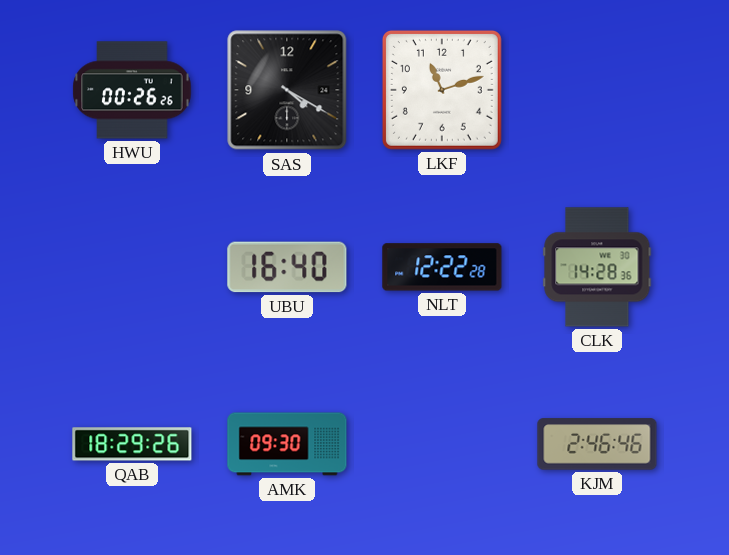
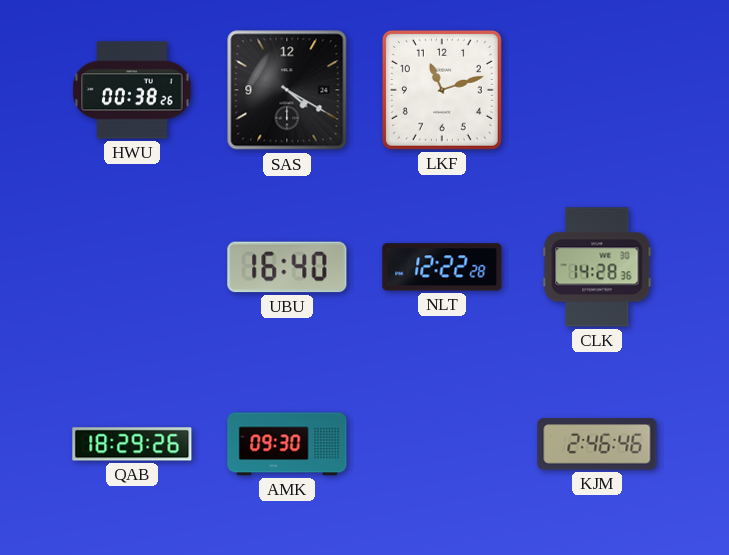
HWU: 00:26 -> 00:38
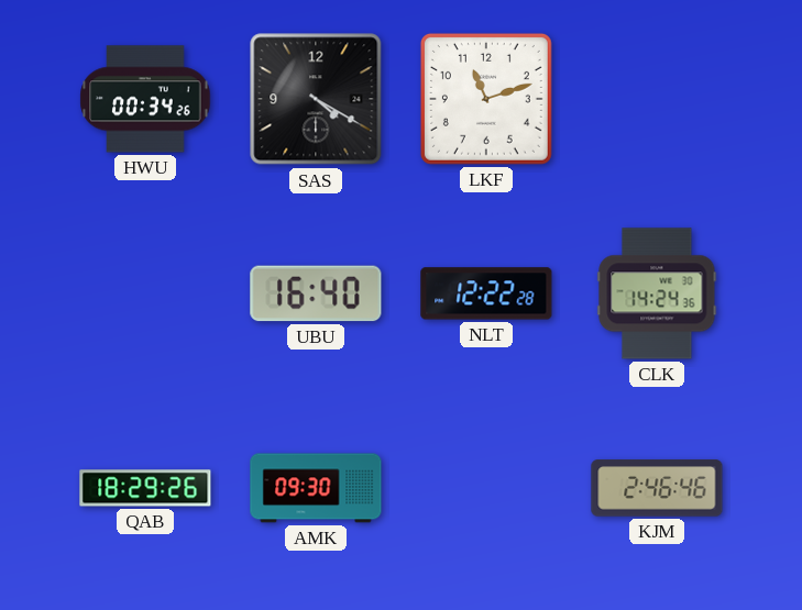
HWU: 00:38 -> 00:34
CLK: 14:28 -> 14:24
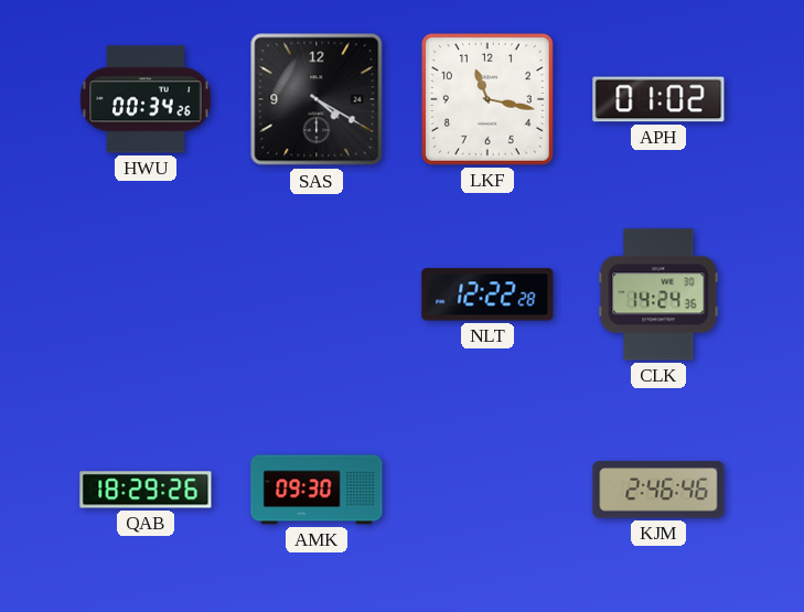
LKF: 11:12 -> 11:17
APH: none -> 01:02
UBU: 16:40 -> none
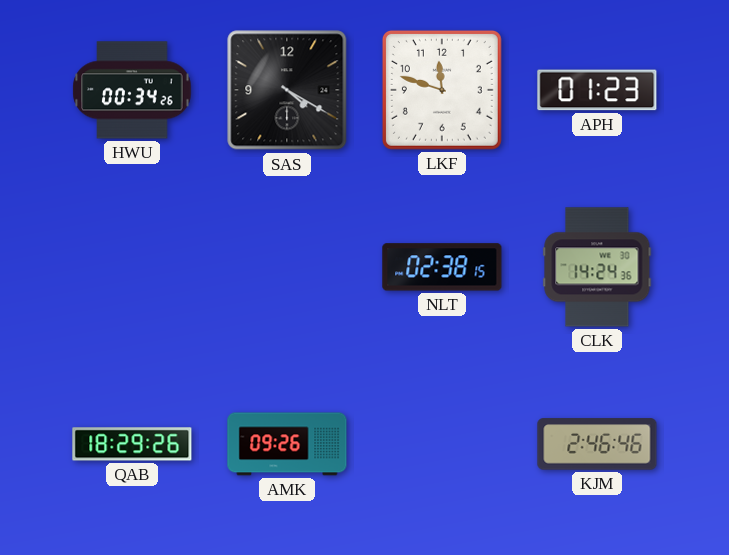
LKF: 11:17 -> 11:48
APH: 01:02 -> 01:23
NLT: 12:22 -> 02:38
AMK: 09:30 -> 09:26
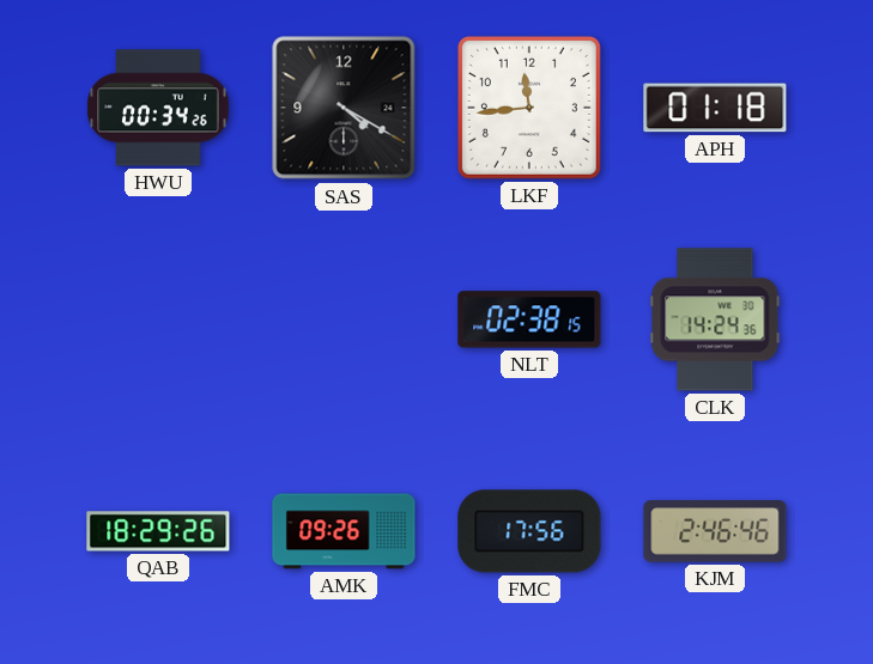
LKF: 11:48 -> 11:44
APH: 01:23 -> 01:18
FMC: none -> 17:56
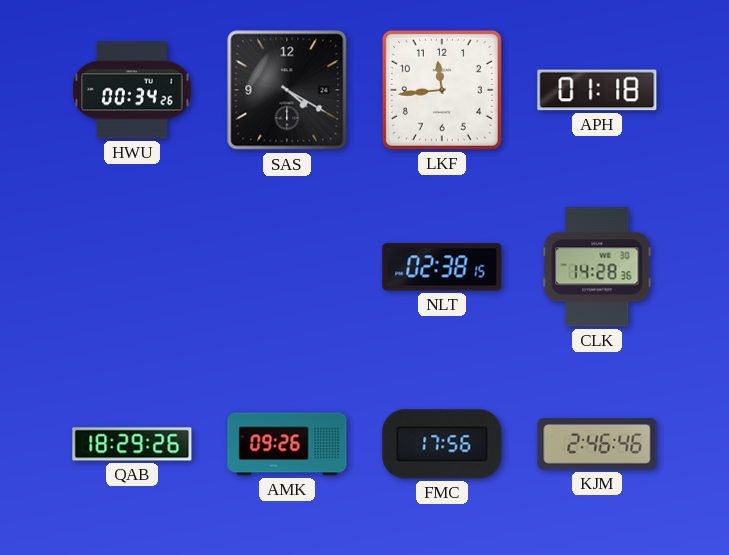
CLK: 14:24 -> 14:28
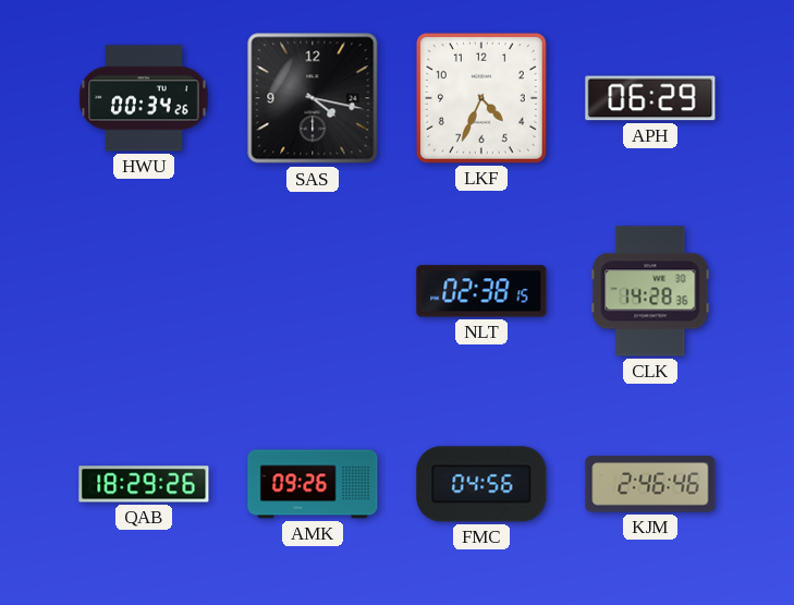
SAS: 4:20 -> 4:17
LKF: 11:44 -> 4:34
APH: 01:18 -> 06:29
FMC: 17:56 -> 04:56
